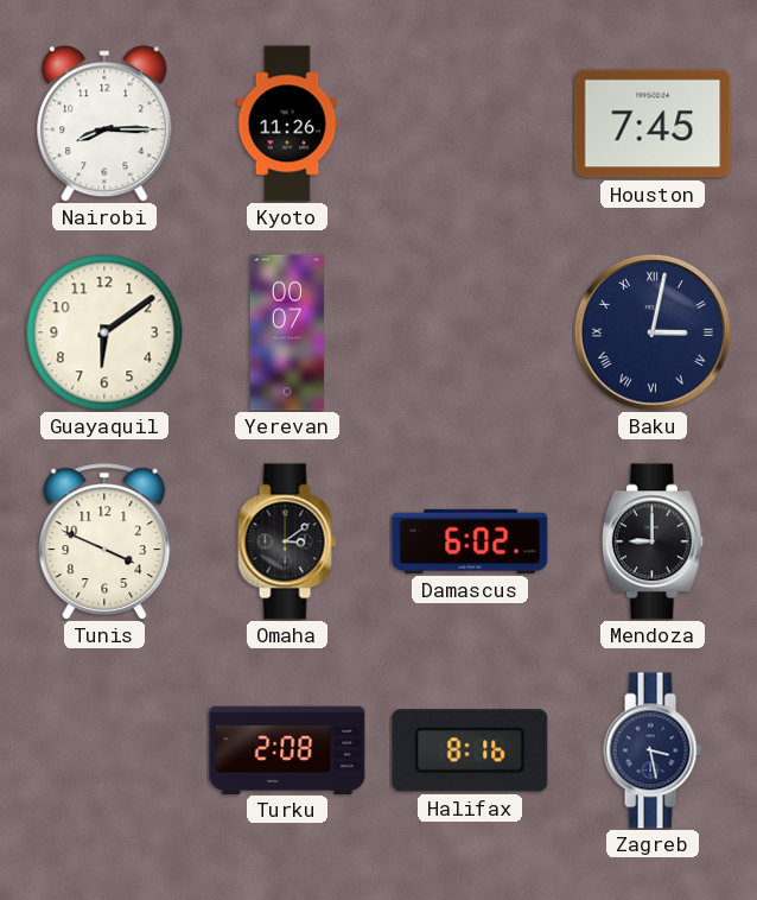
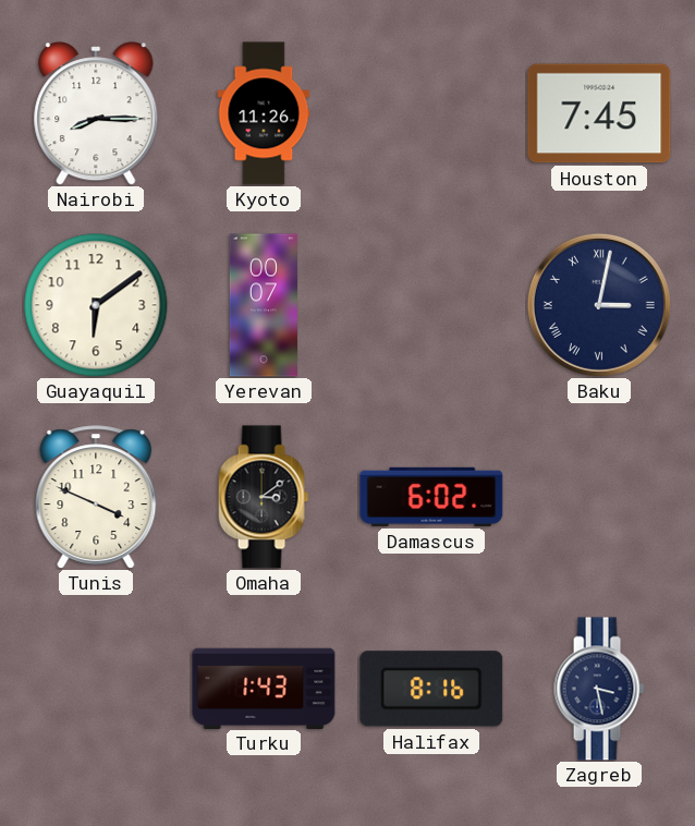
Mendoza: 9:00 -> none
Turku: 2:08 -> 1:43
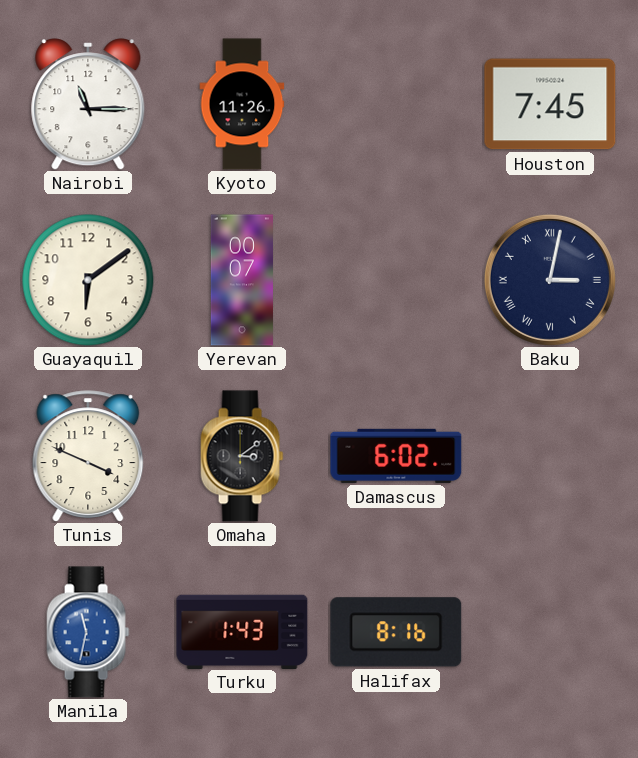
Nairobi: 8:15 -> 11:15
Manila: none -> 11:32
Zagreb: 3:28 -> none
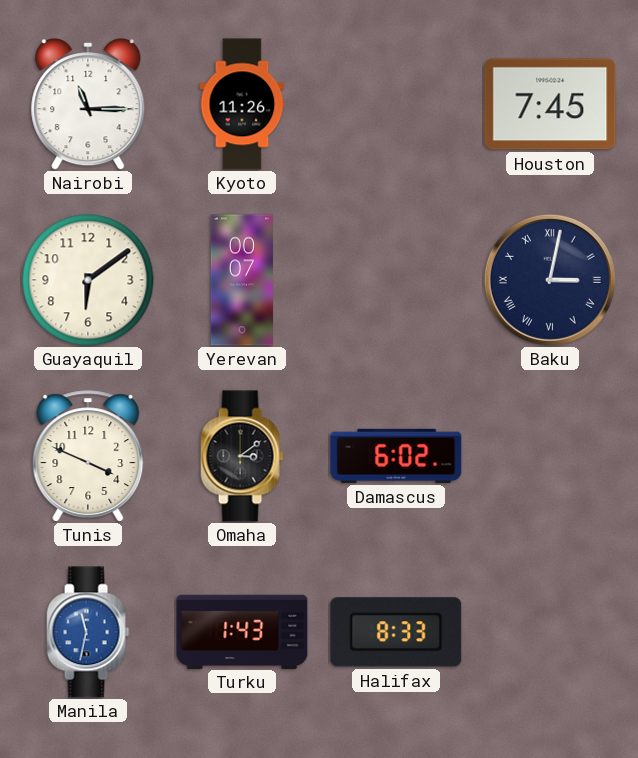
Halifax: 8:16 -> 8:33
